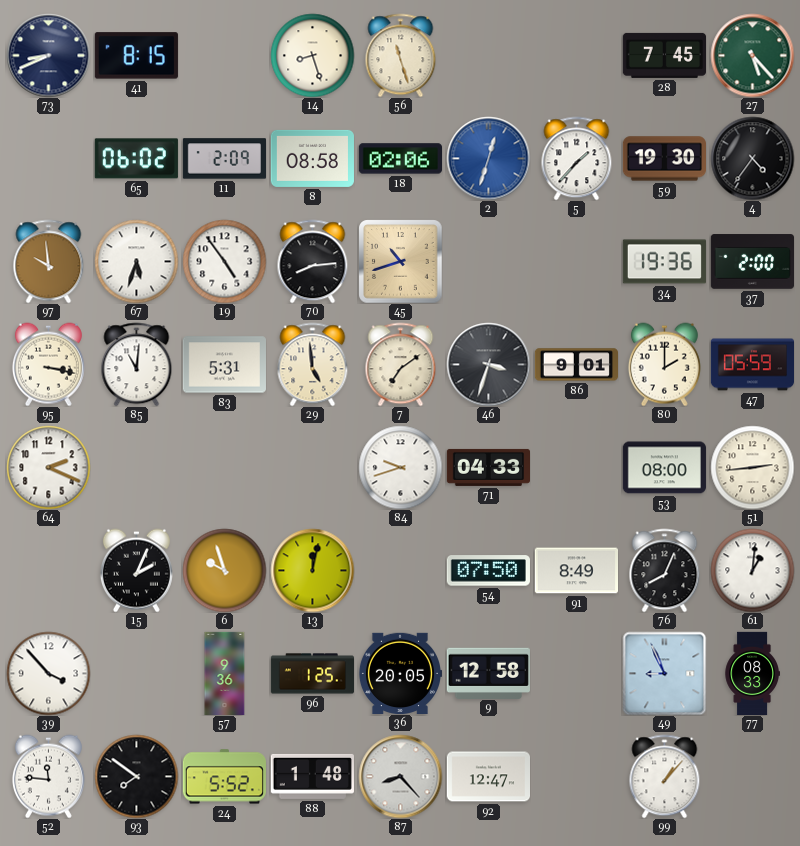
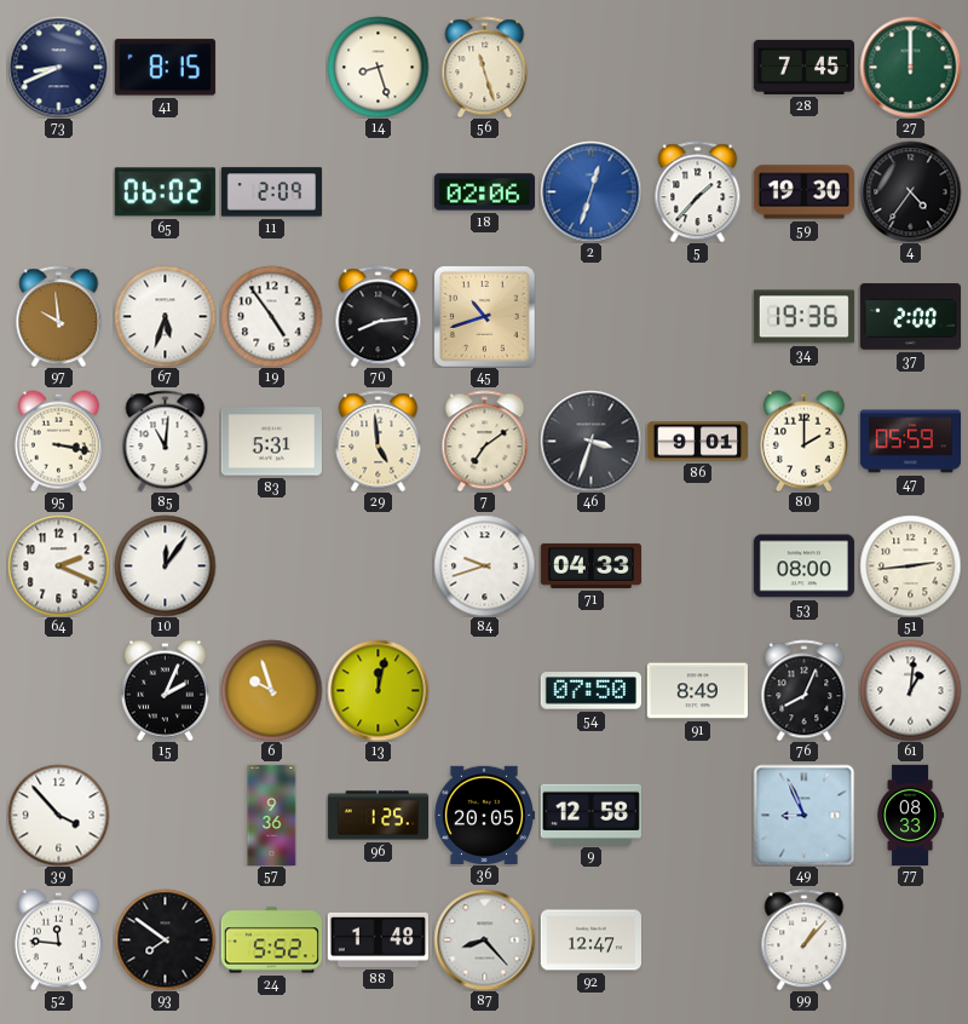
27: 5:23 -> 12:00
8: 08:58 -> none
10: none -> 12:06
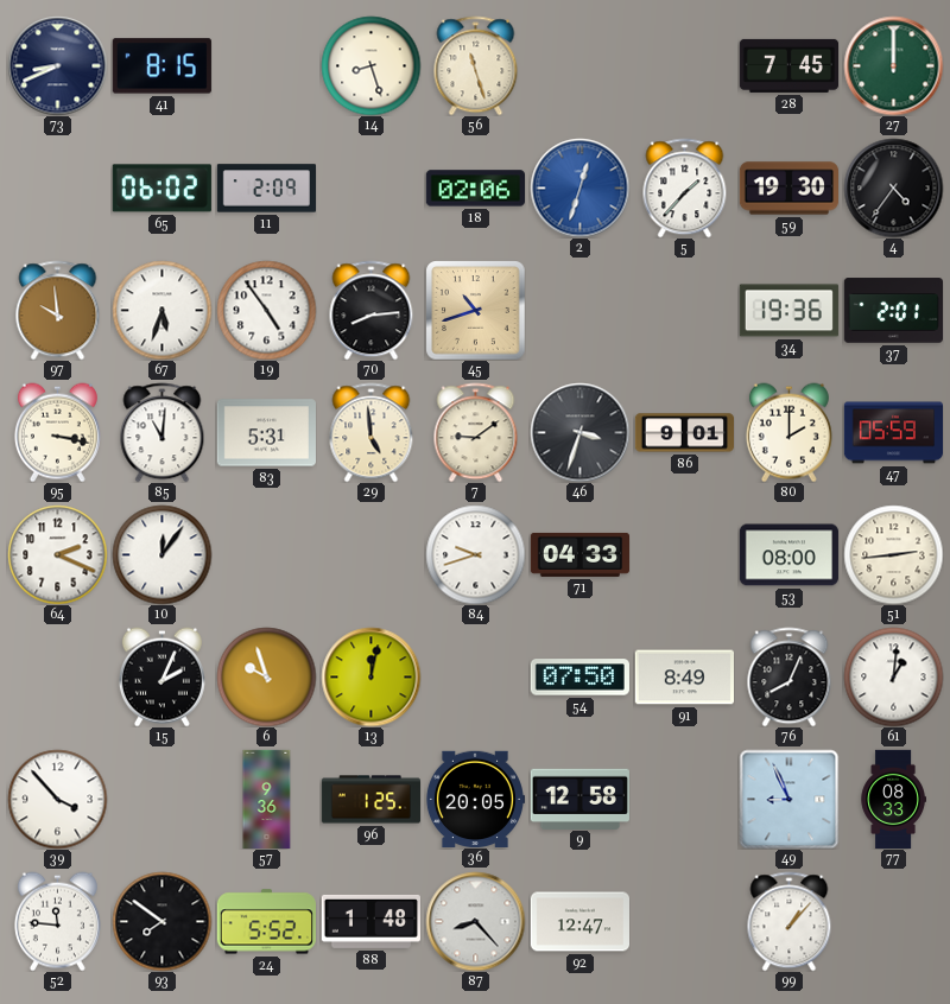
37: 2:00 -> 2:01
7: 7:09 -> 9:09
